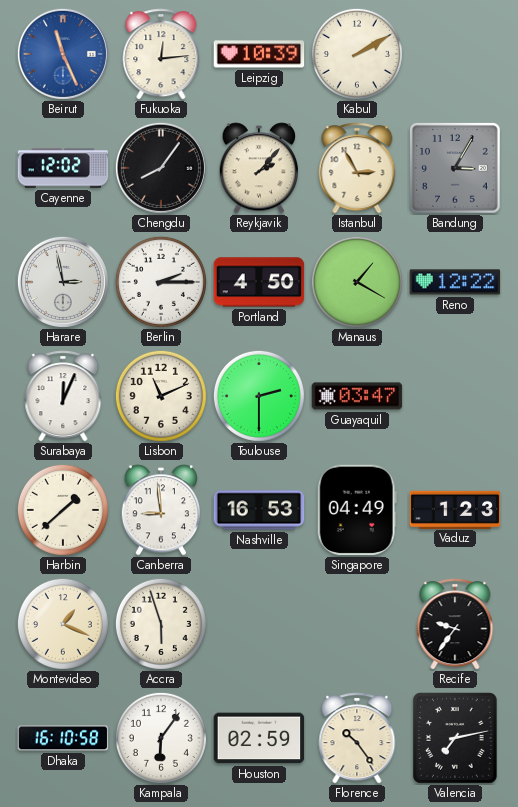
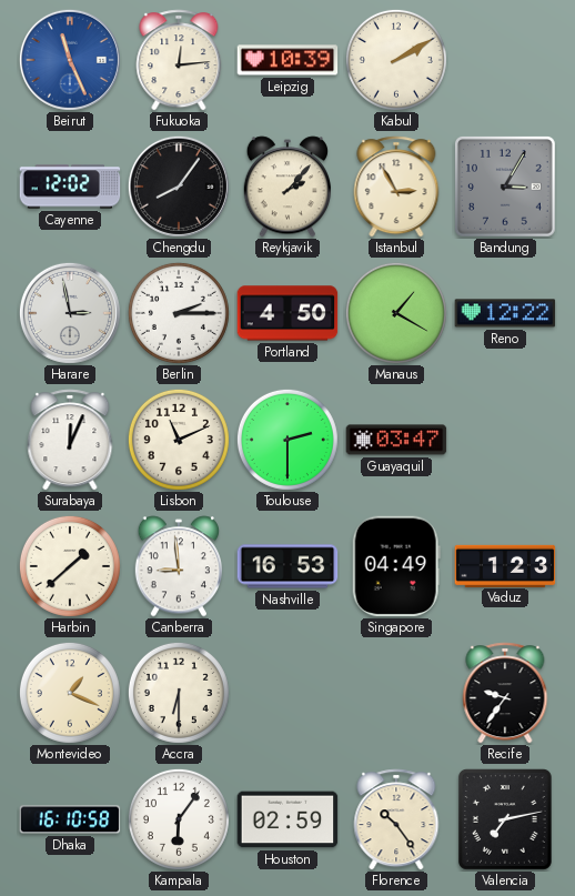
Accra: 5:57 -> 6:30
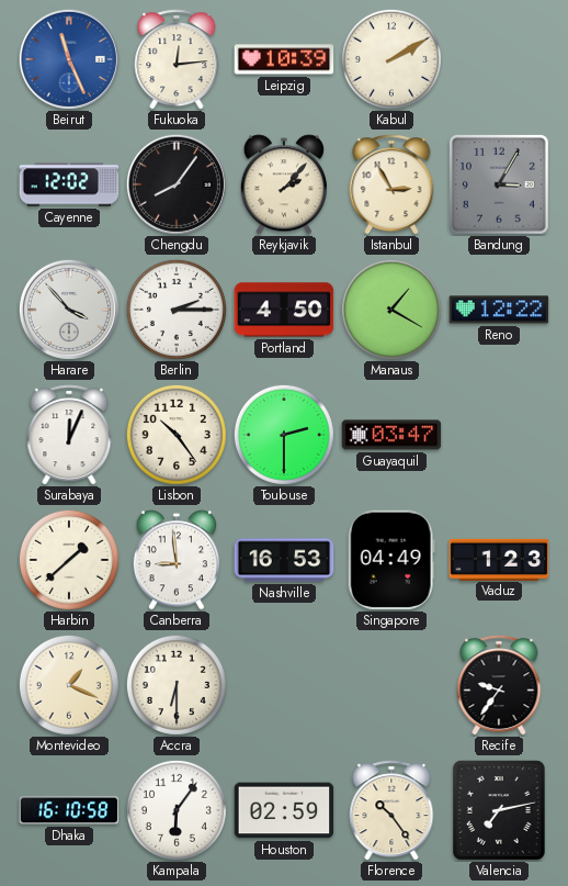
Harare: 2:58 -> 3:53
Lisbon: 11:11 -> 10:24
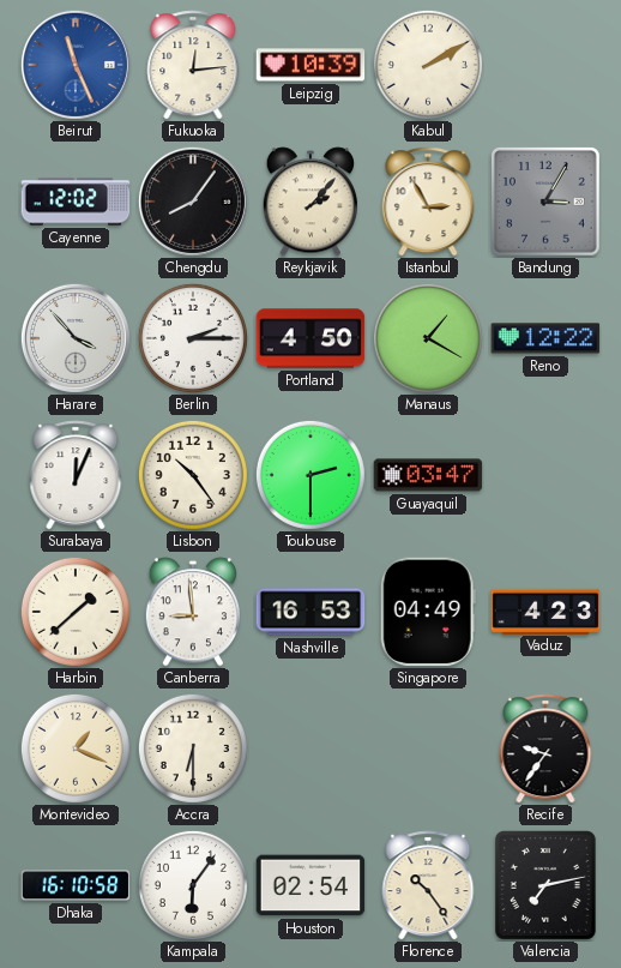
Vaduz: 1:23 -> 4:23
Houston: 02:59 -> 02:54
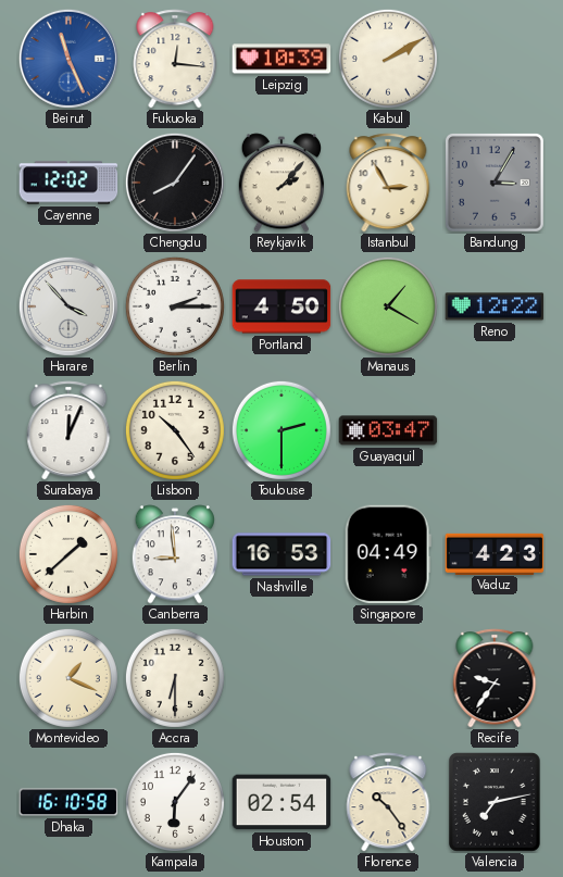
Fukuoka: 12:14 -> 12:16
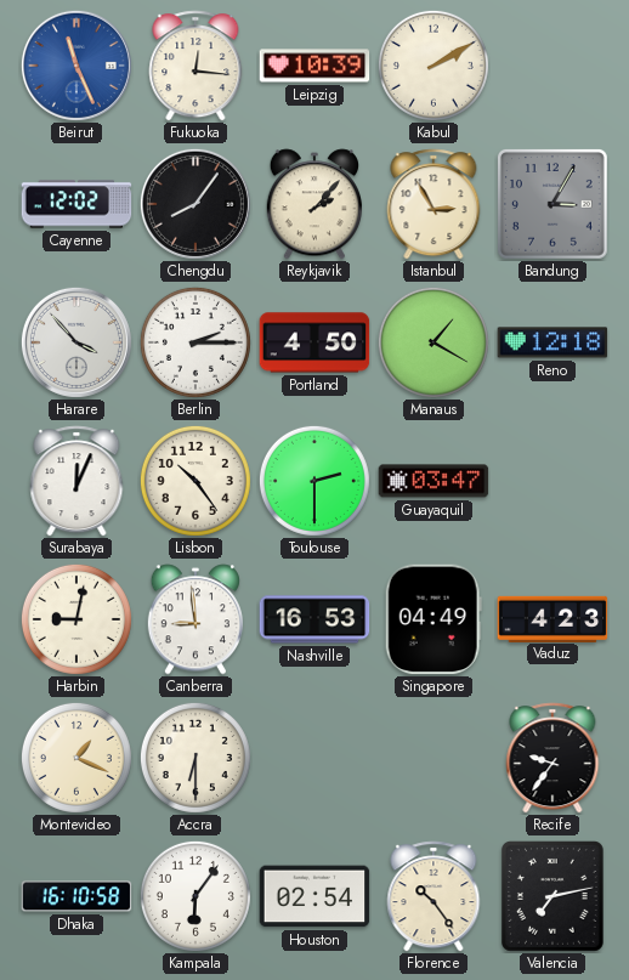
Reno: 12:22 -> 12:18
Harbin: 1:38 -> 9:02
